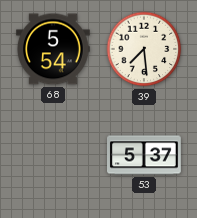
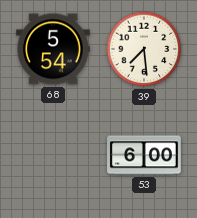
53: 5:37 -> 6:00
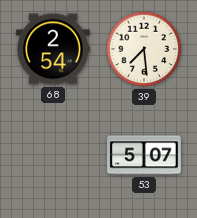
68: 5:54 -> 2:54
53: 6:00 -> 5:07
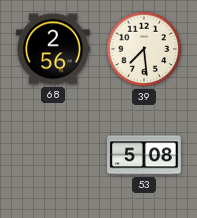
68: 2:54 -> 2:56
53: 5:07 -> 5:08
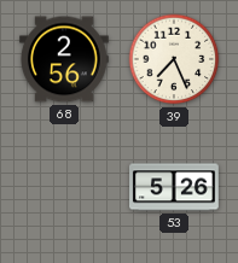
39: 7:29 -> 7:26
53: 5:08 -> 5:26
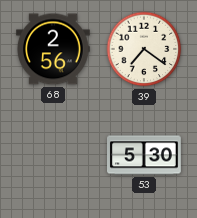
39: 7:26 -> 7:21
53: 5:26 -> 5:30
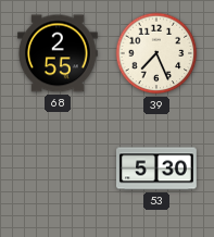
68: 2:56 -> 2:55
39: 7:21 -> 7:26
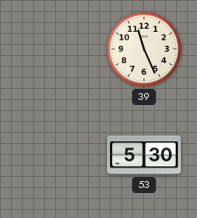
68: 2:55 -> none
39: 7:26 -> 11:26
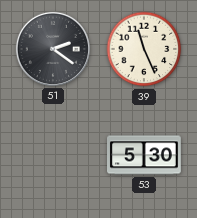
51: none -> 2:21
